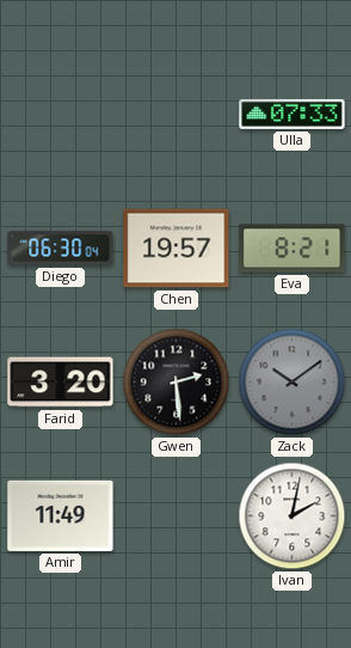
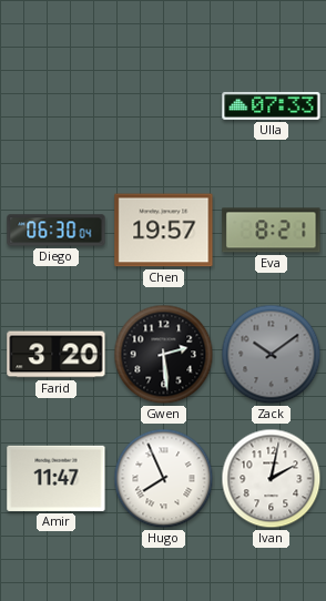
Amir: 11:49 -> 11:47
Hugo: none -> 7:56
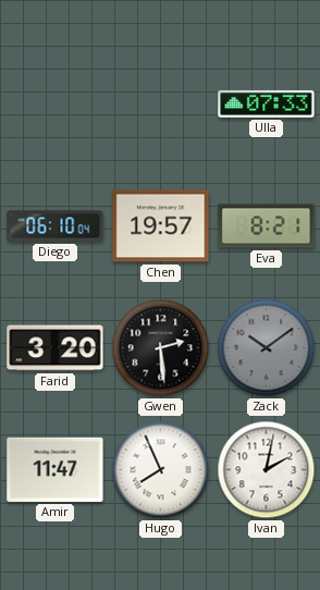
Diego: 06:30 -> 06:10
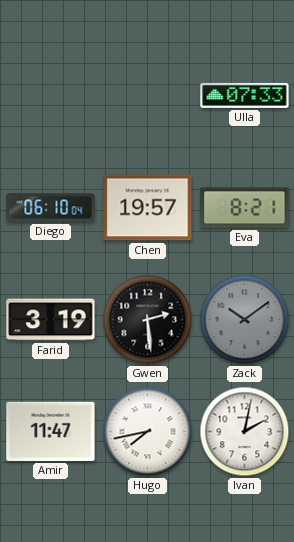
Farid: 3:20 -> 3:19
Hugo: 7:56 -> 7:43
